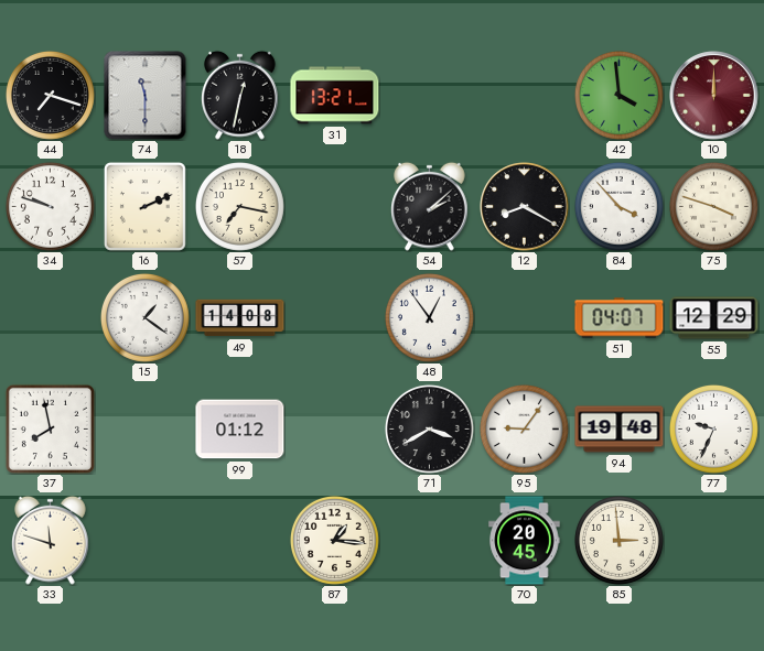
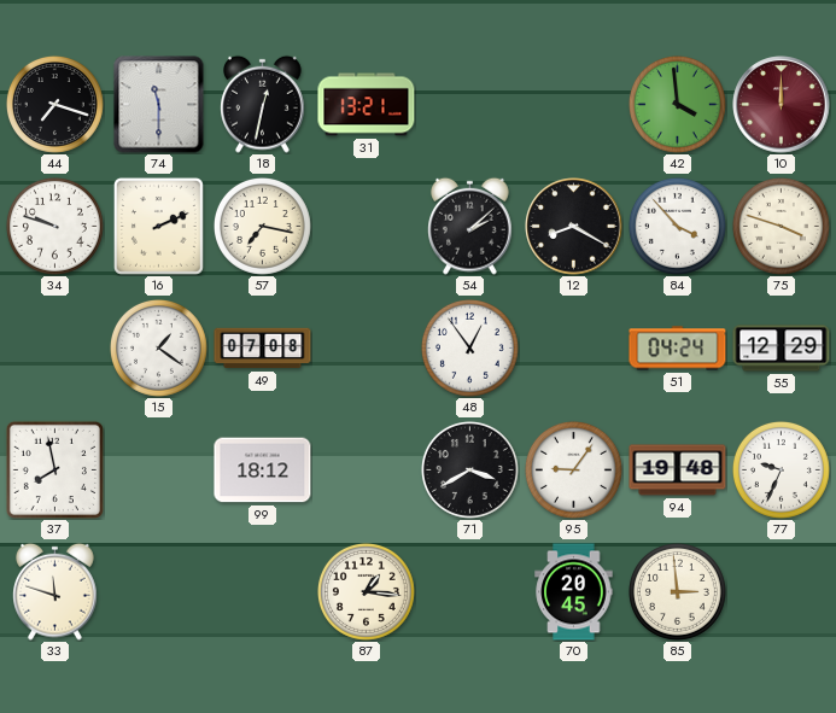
49: 14:08 -> 07:08
51: 04:07 -> 04:24
99: 01:12 -> 18:12
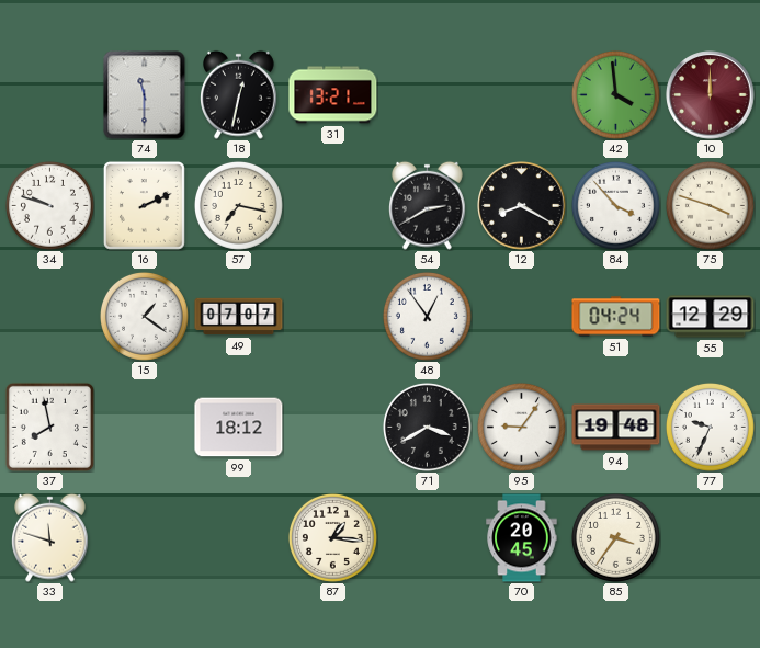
44: 7:18 -> none
54: 2:08 -> 2:40
49: 07:08 -> 07:07
85: 2:59 -> 3:36
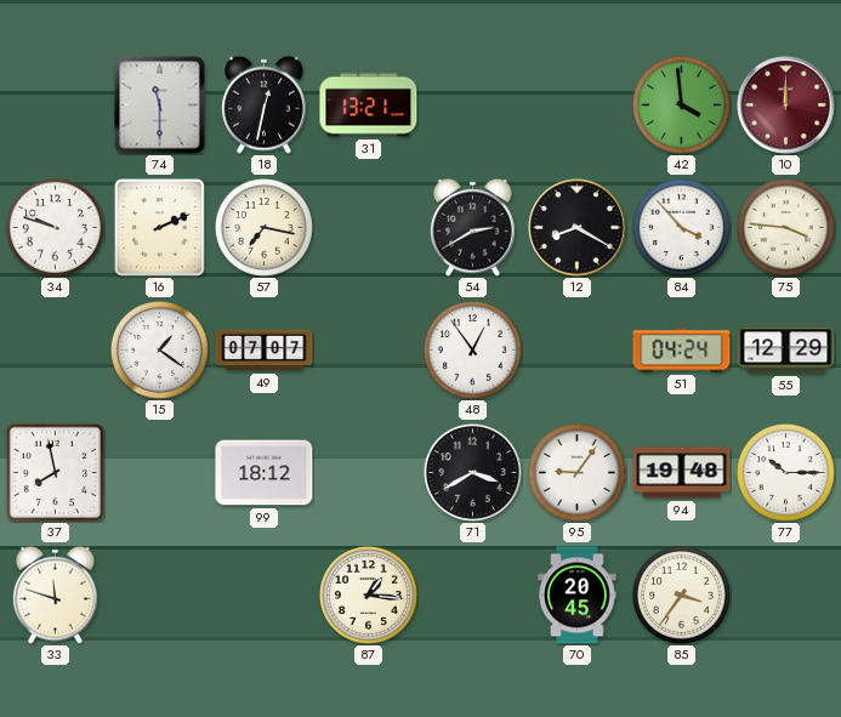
75: 3:48 -> 3:46
77: 9:34 -> 10:15
